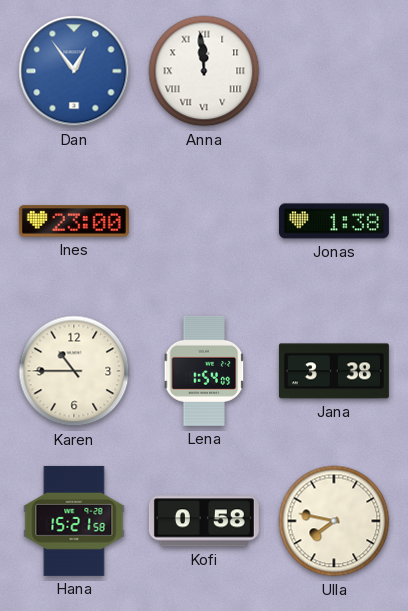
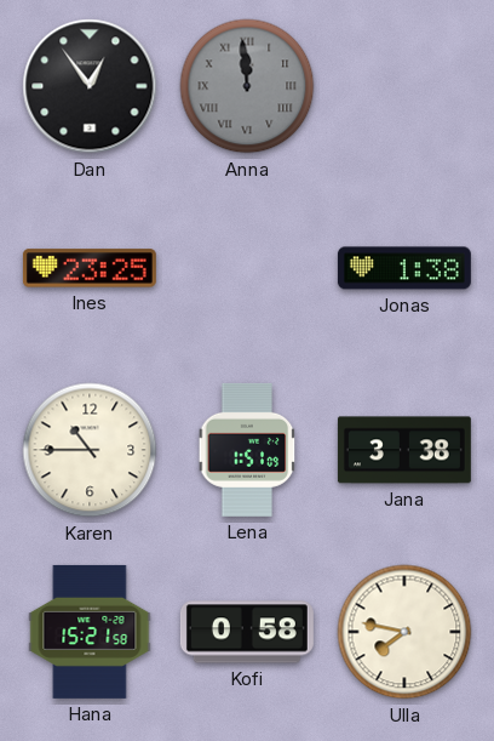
Dan dial: blue -> black
Anna dial: white -> grey
Ines: 23:00 -> 23:25
Lena: 1:54 -> 1:51
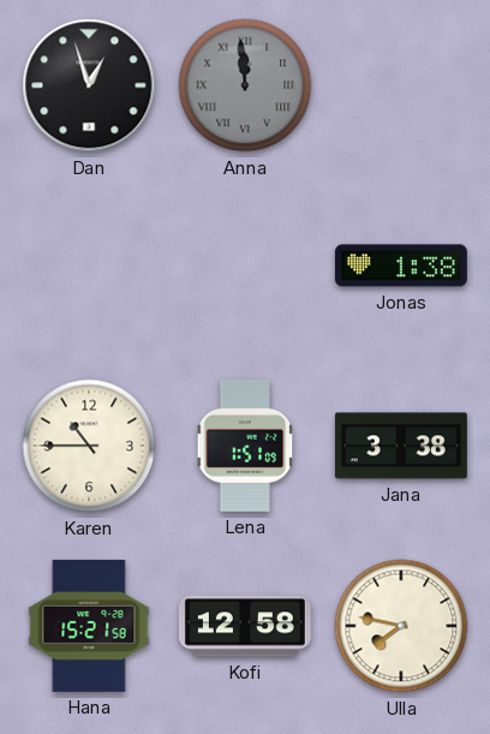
Dan: 12:54 -> 12:57
Ines: 23:25 -> none
Kofi: 0:58 -> 12:58
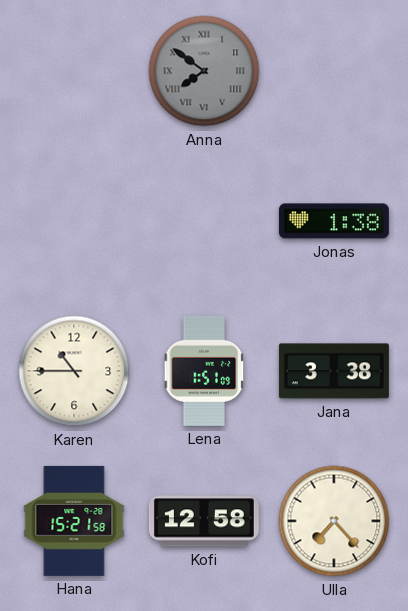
Dan: 12:57 -> none
Anna: 11:59 -> 7:51
Ulla: 7:47 -> 7:23
